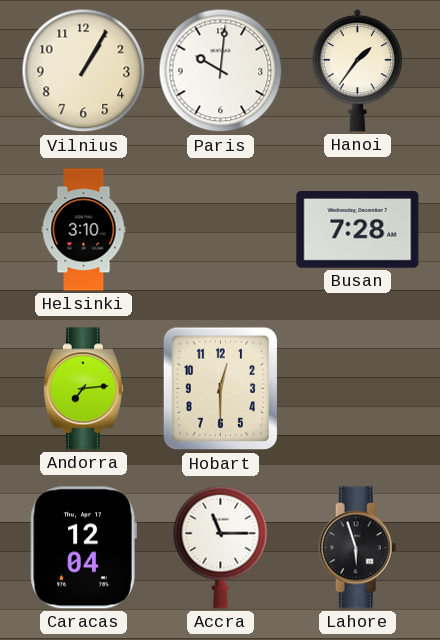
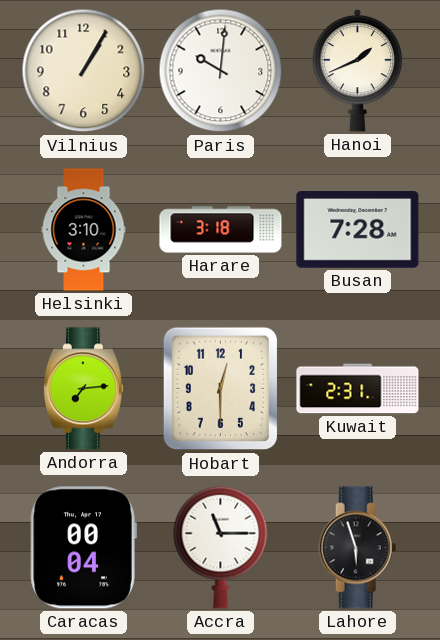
Hanoi: 1:36 -> 1:41
Harare: none -> 3:18
Kuwait: none -> 2:31
Caracas: 12:04 -> 00:04
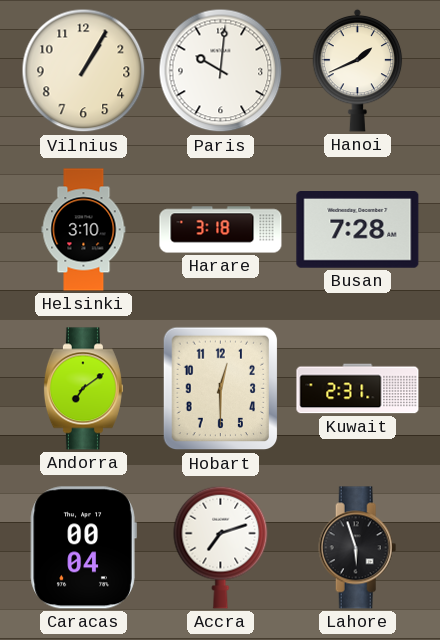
Andorra: 7:14 -> 7:09
Accra: 11:15 -> 7:12
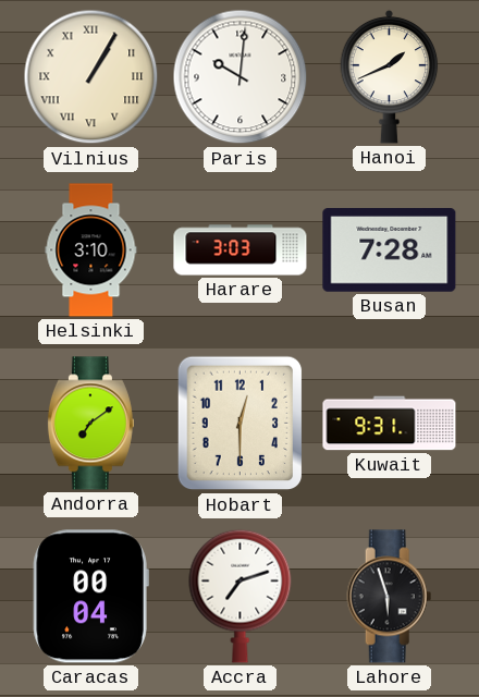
Vilnius numerals: Arabic -> Roman
Harare: 3:18 -> 3:03
Kuwait: 2:31 -> 9:31
